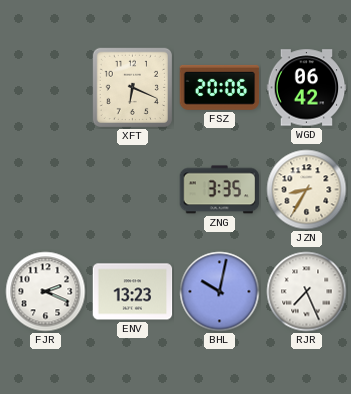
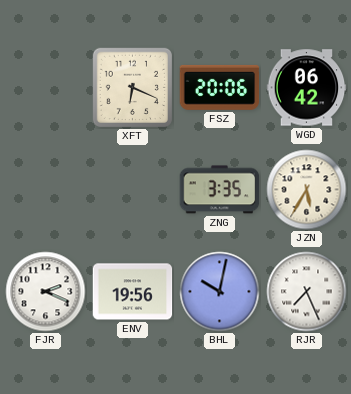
JZN: 8:35 -> 5:35
ENV: 13:23 -> 19:56
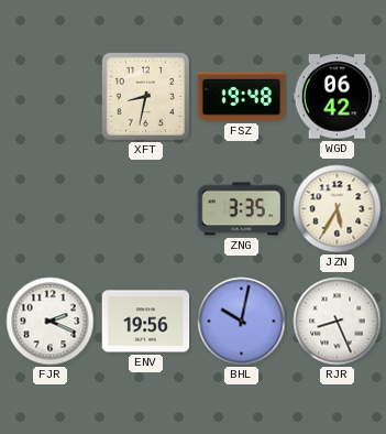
XFT: 6:19 -> 8:32
FSZ: 20:06 -> 19:48
RJR: 7:26 -> 8:26
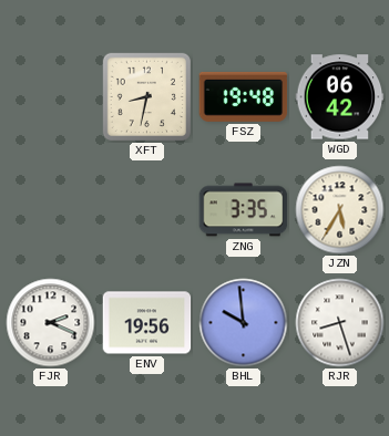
BHL: 10:02 -> 9:59
RJR: 8:26 -> 8:27
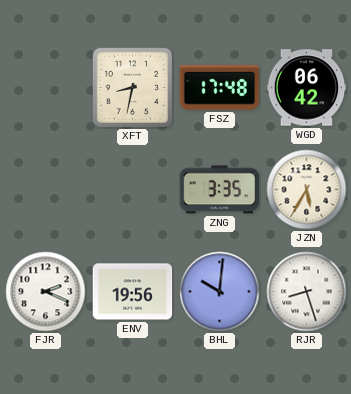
FSZ: 19:48 -> 17:48
BHL: 9:59 -> 10:01
